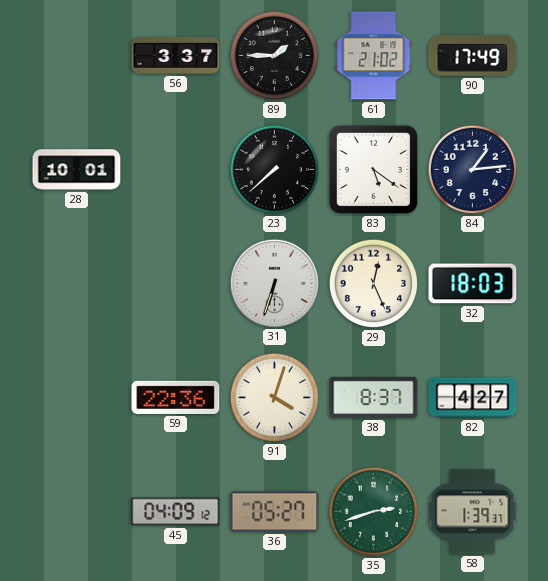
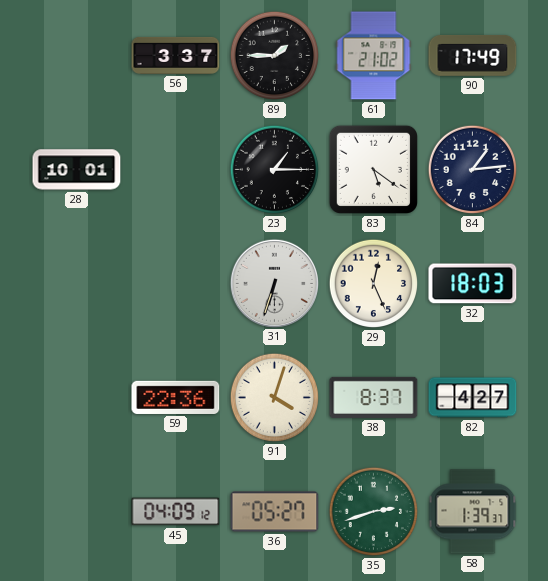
23: 7:38 -> 1:15
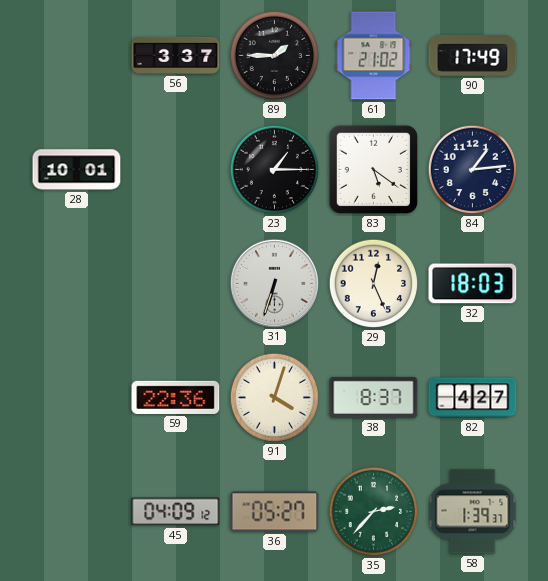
35: 2:42 -> 2:37
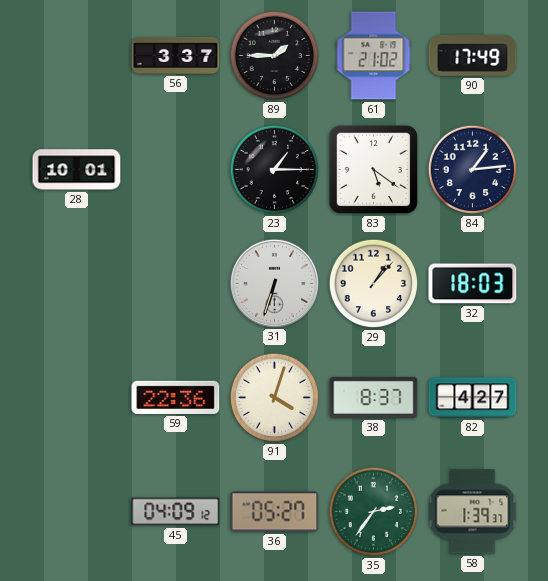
29: 12:26 -> 1:07
35: 2:37 -> 2:36
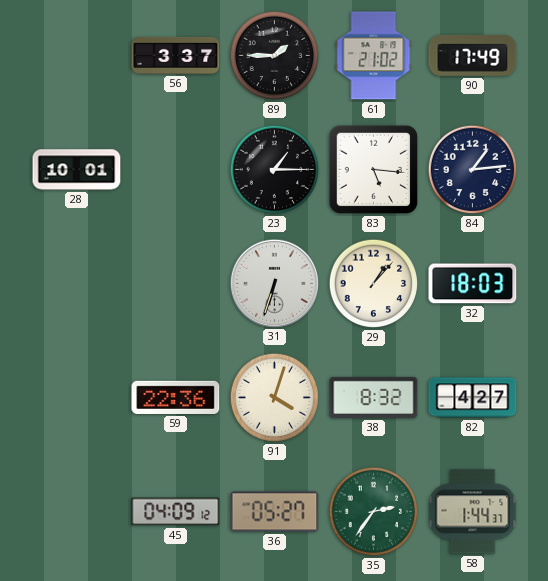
83: 5:21 -> 5:16
38: 8:37 -> 8:32
58: 1:39 -> 1:44
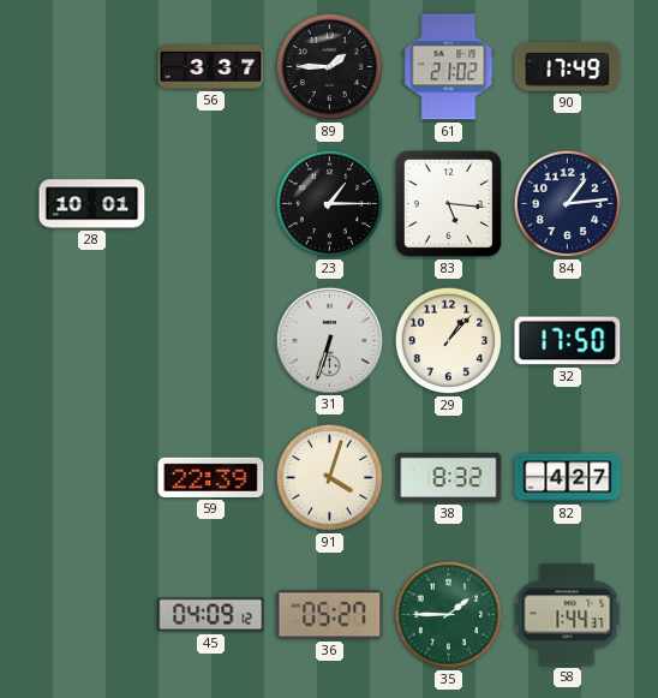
32: 18:03 -> 17:50
59: 22:36 -> 22:39
35: 2:36 -> 1:45
